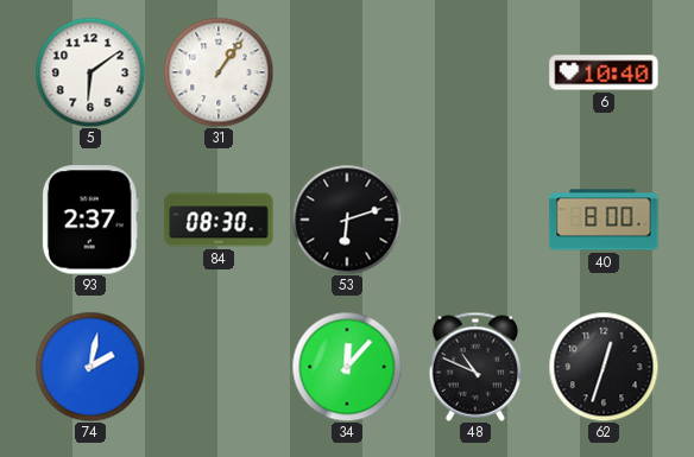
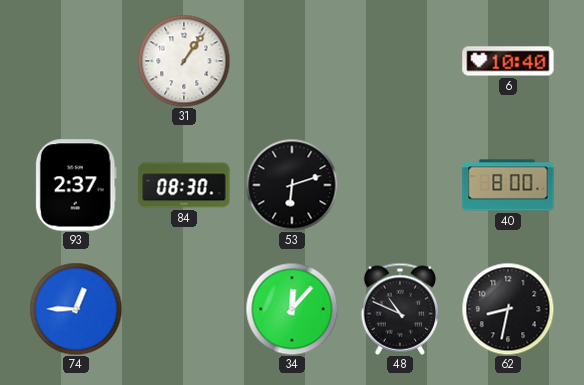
5: 6:09 -> none
74: 2:02 -> 12:45
62: 12:33 -> 8:32
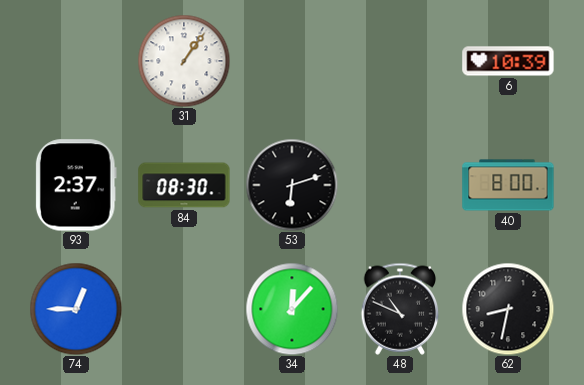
6: 10:40 -> 10:39
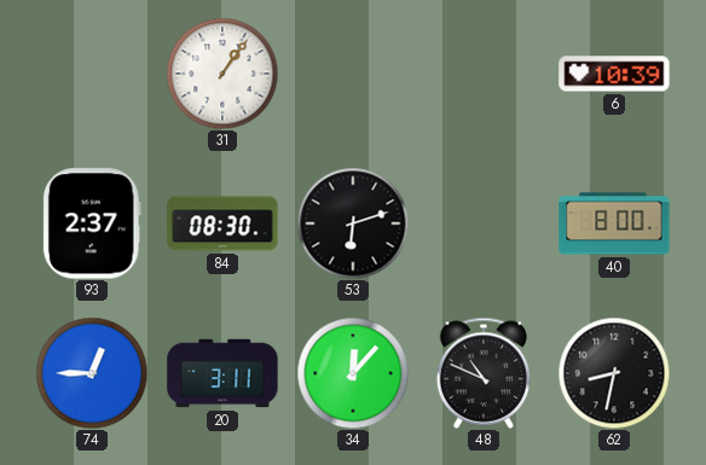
20: none -> 3:11
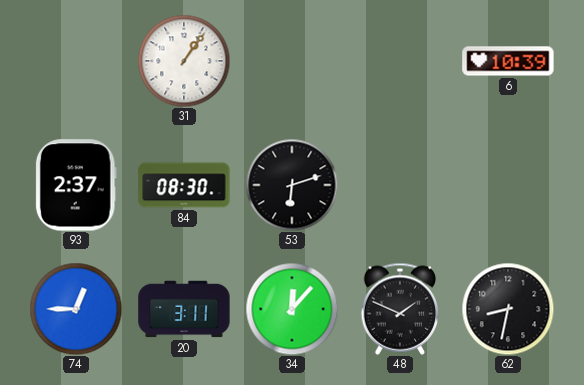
40: 8:00 -> none
48: 10:49 -> 1:49
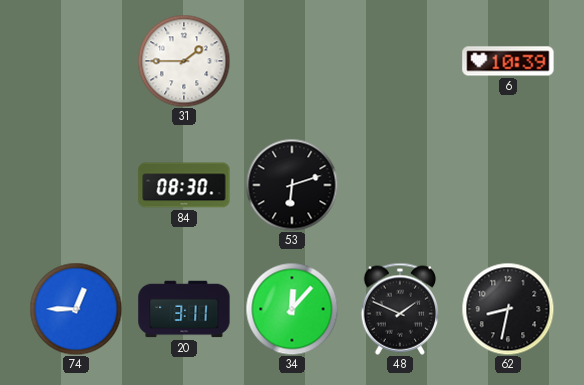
31: 1:06 -> 1:45
93: 2:37 -> none
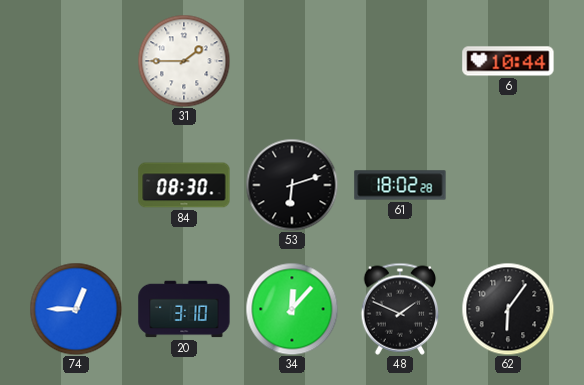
6: 10:39 -> 10:44
61: none -> 18:02
20: 3:11 -> 3:10
62: 8:32 -> 6:06
